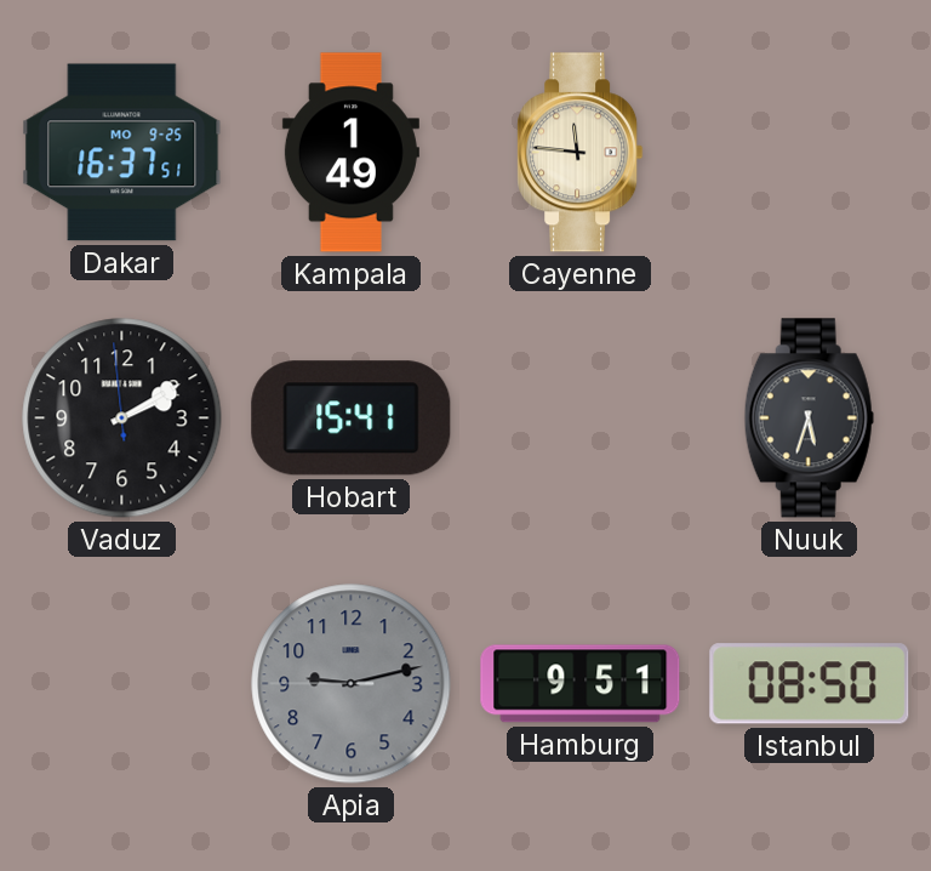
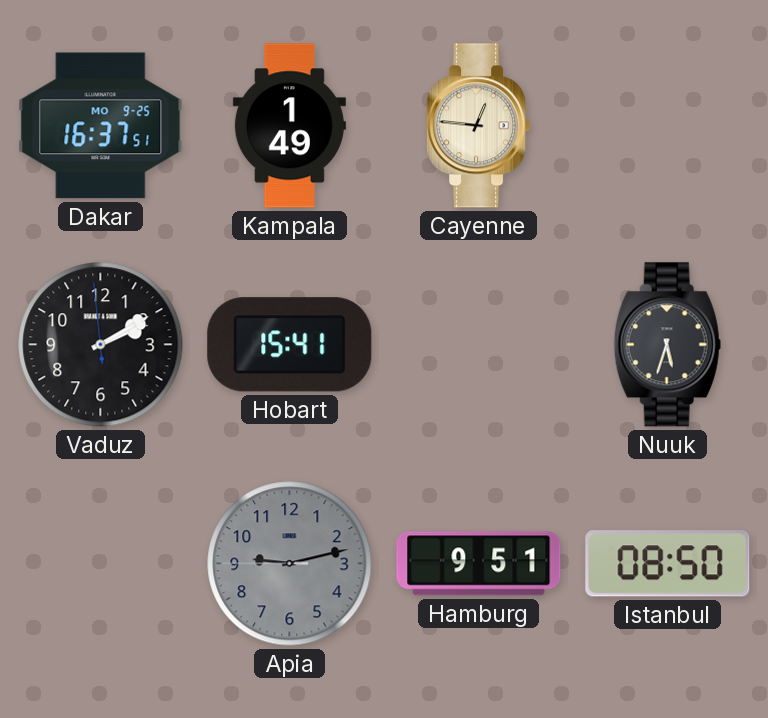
Cayenne: 11:46 -> 12:46
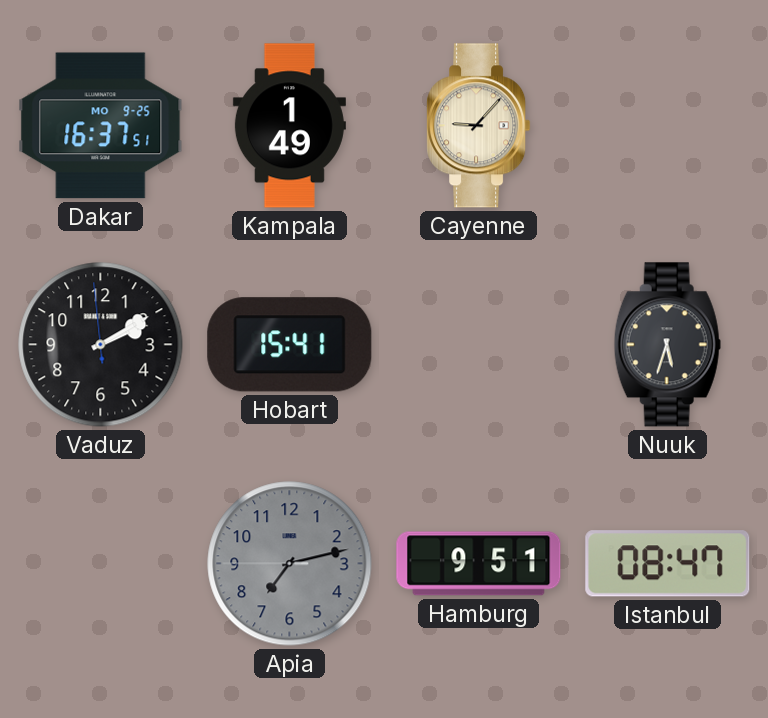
Cayenne: 12:46 -> 9:07
Apia: 9:12 -> 7:12
Istanbul: 08:50 -> 08:47
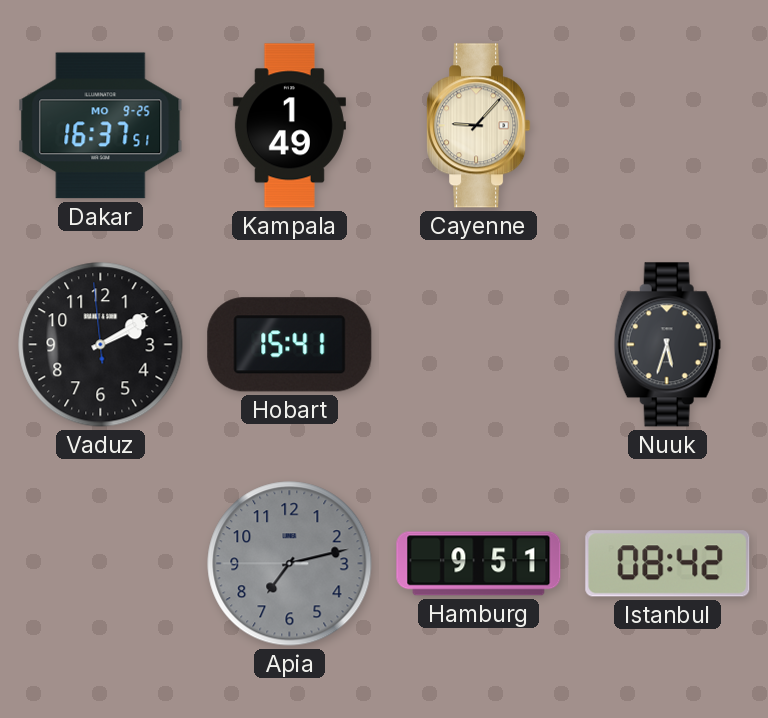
Istanbul: 08:47 -> 08:42
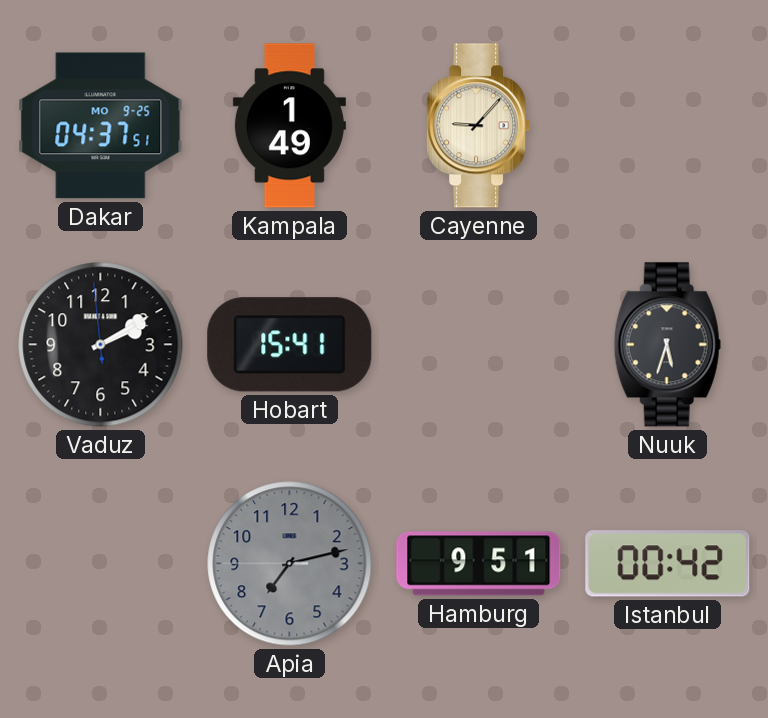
Dakar: 16:37 -> 04:37
Istanbul: 08:42 -> 00:42
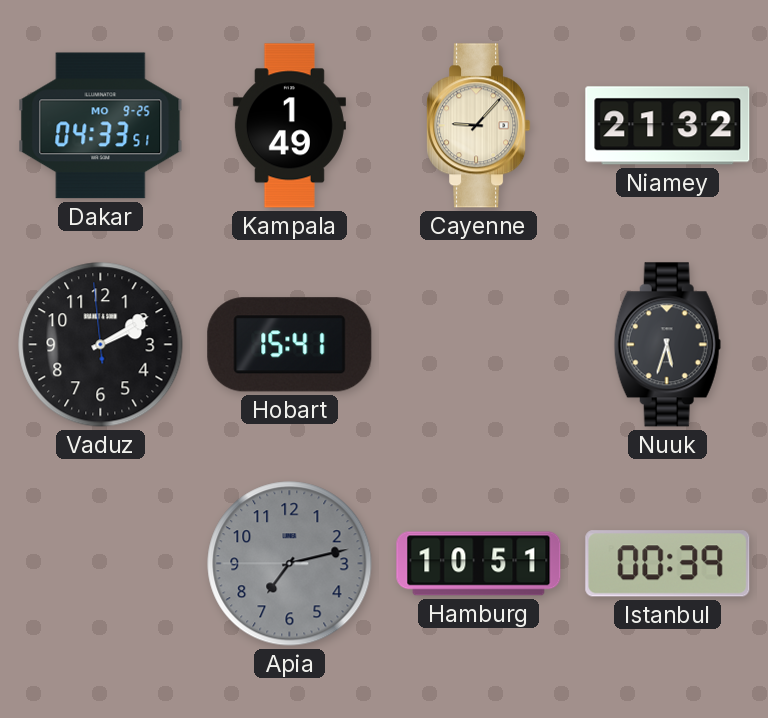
Dakar: 04:37 -> 04:33
Niamey: none -> 21:32
Hamburg: 9:51 -> 10:51
Istanbul: 00:42 -> 00:39
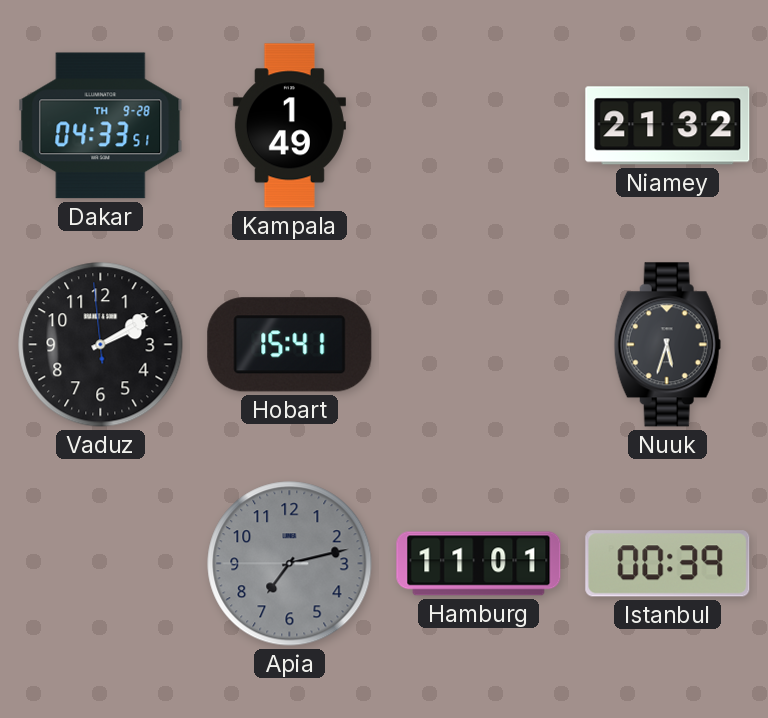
Dakar date: MO 9-25 -> TH 9-28
Cayenne: 9:07 -> none
Hamburg: 10:51 -> 11:01
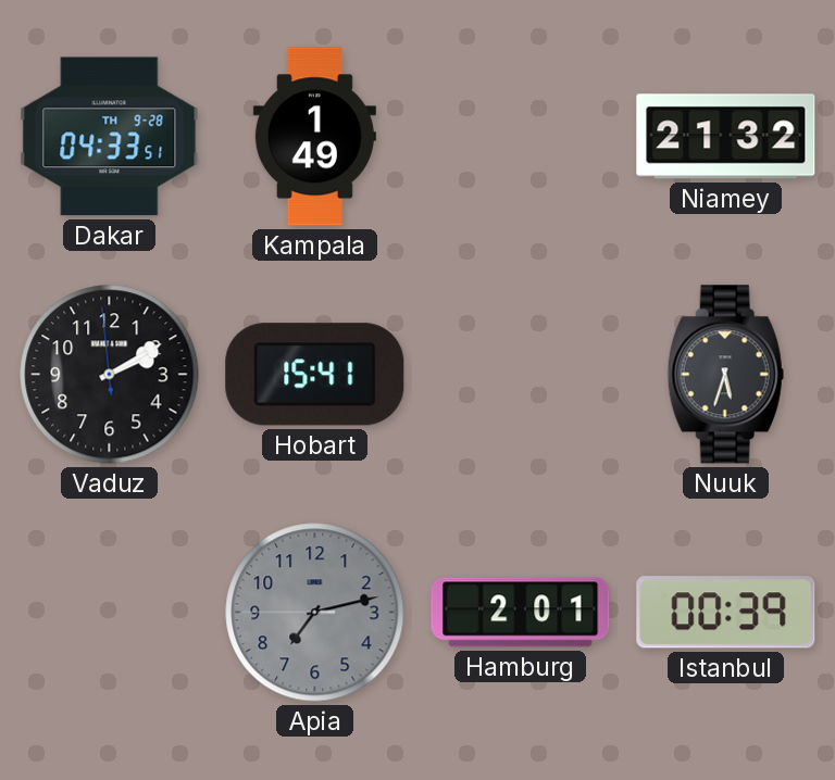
Hamburg: 11:01 -> 2:01
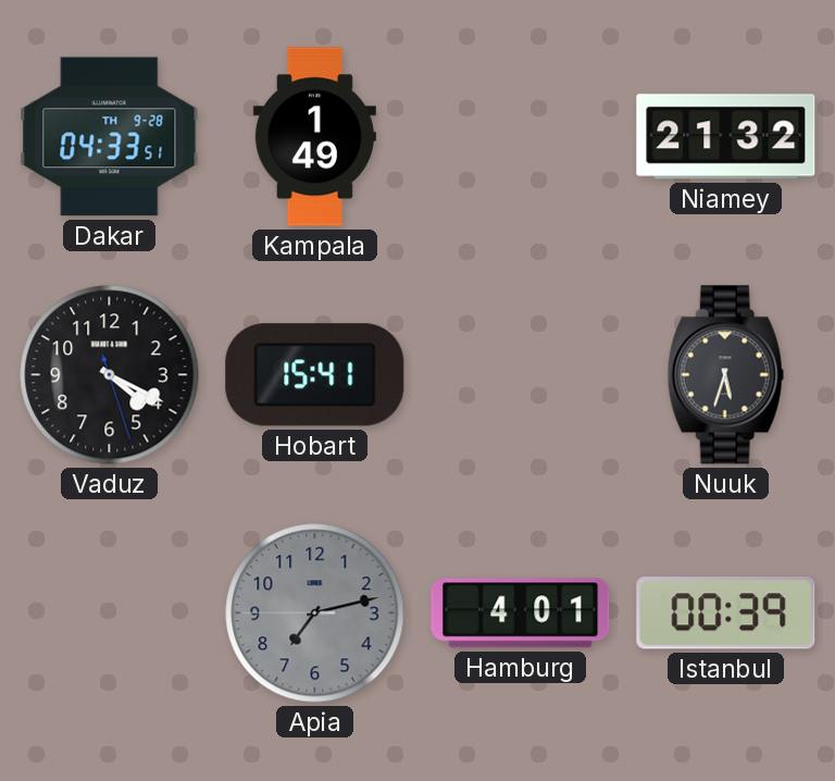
Vaduz: 2:09 -> 4:19
Hamburg: 2:01 -> 4:01
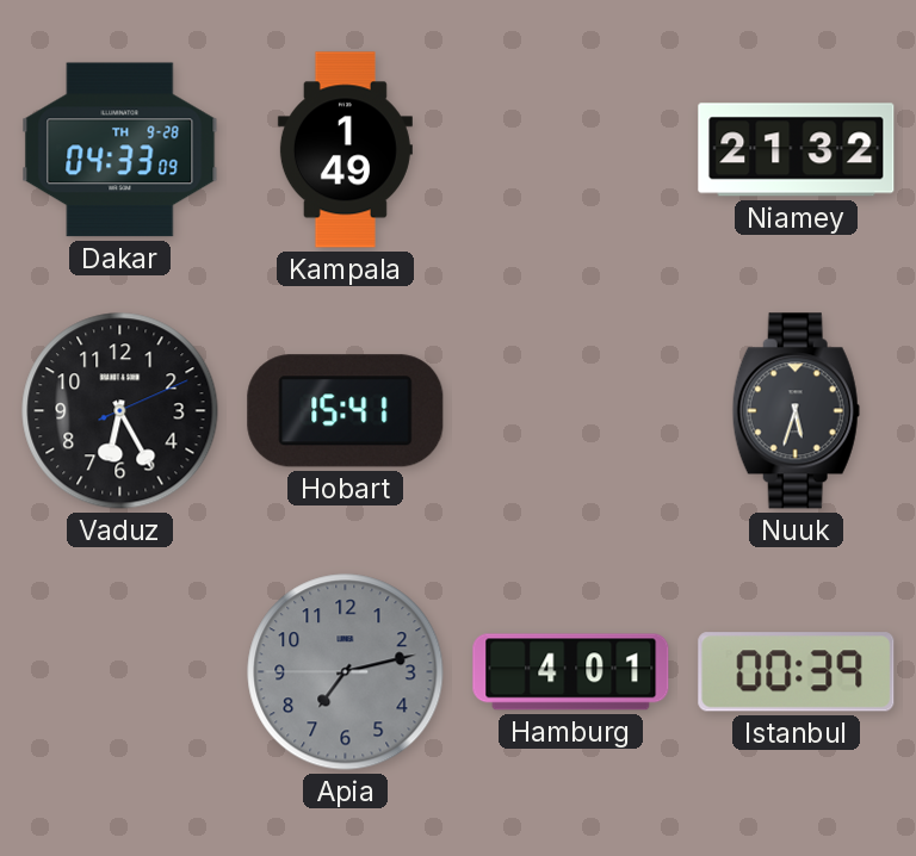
Dakar: 04:33:51 -> 04:33:09
Vaduz: 4:19 -> 6:25
